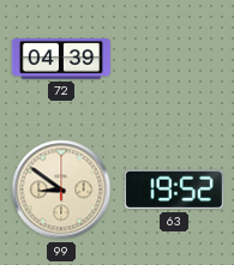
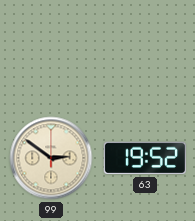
72: 04:39 -> none
99: 8:51 -> 2:51
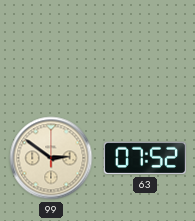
63: 19:52 -> 07:52
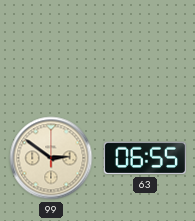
63: 07:52 -> 06:55
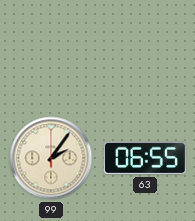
99: 2:51 -> 2:06
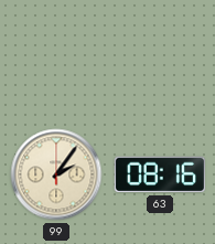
63: 06:55 -> 08:16
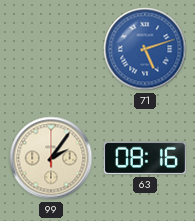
71: none -> 5:12
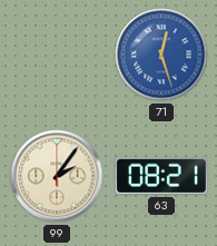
71: 5:12 -> 12:27
63: 08:16 -> 08:21
